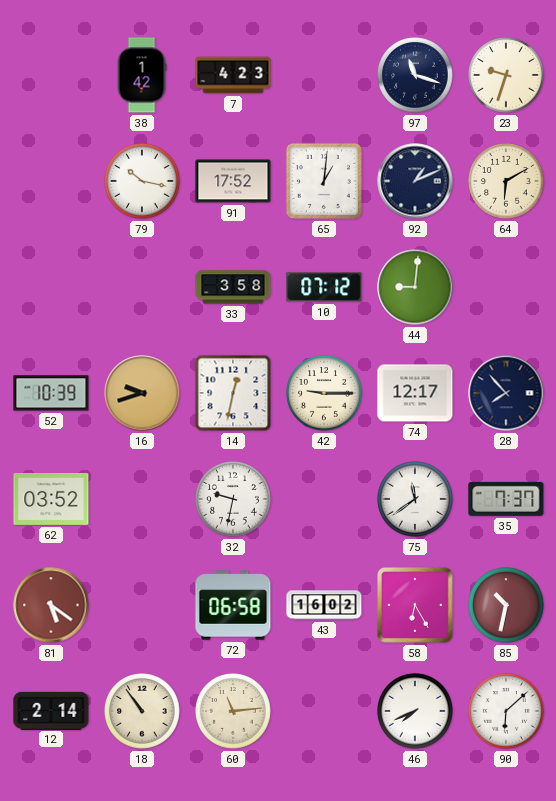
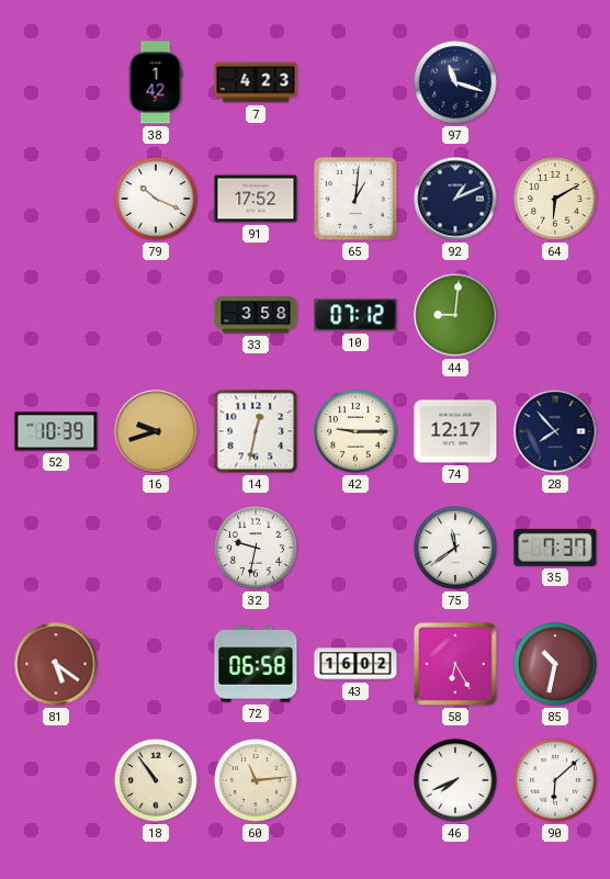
23: 9:33 -> none
79: 10:17 -> 10:19
62: 03:52 -> none
12: 2:14 -> none
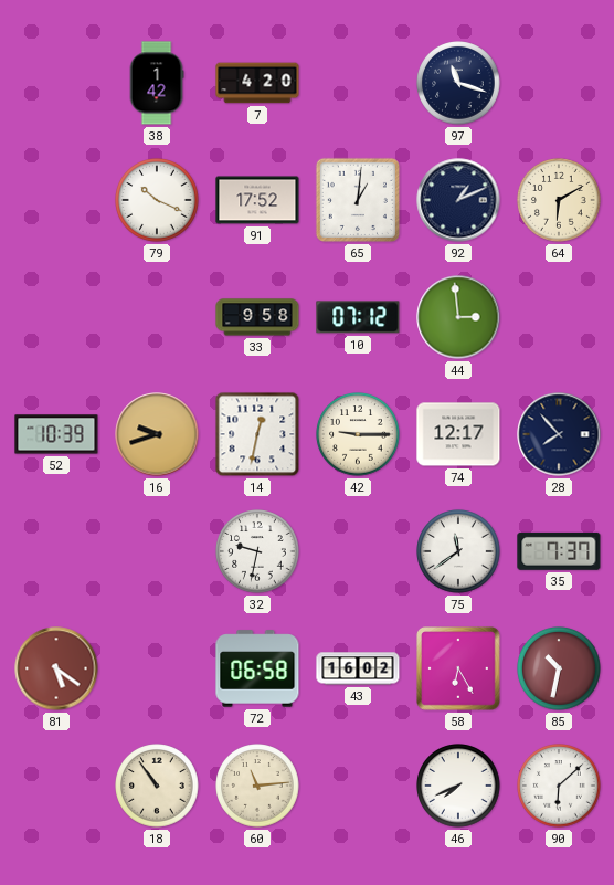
7: 4:23 -> 4:20
33: 3:58 -> 9:58
44: 9:01 -> 2:59
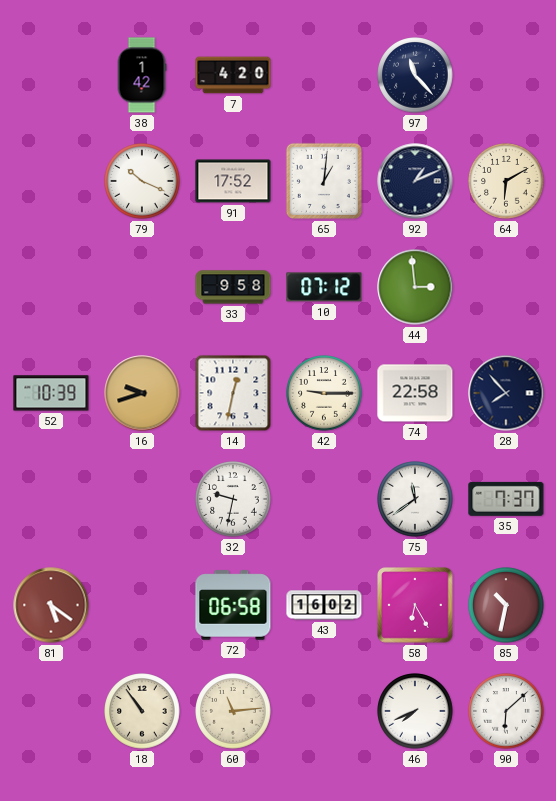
97: 11:18 -> 11:23
74: 12:17 -> 22:58
